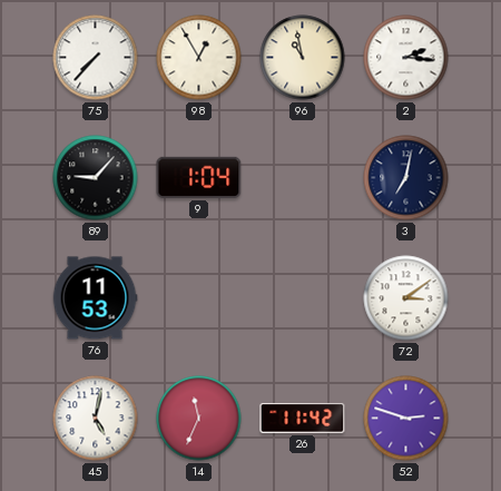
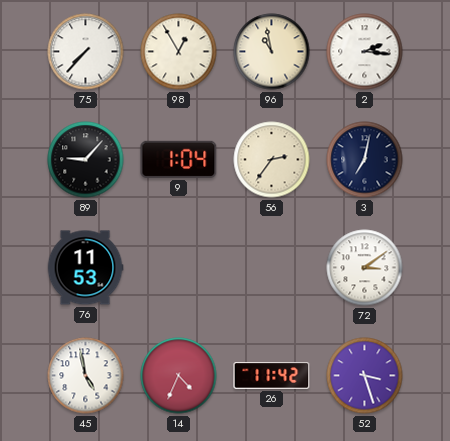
56: none -> 2:36
45: 5:02 -> 4:58
14: 11:34 -> 4:34
52: 2:48 -> 3:27
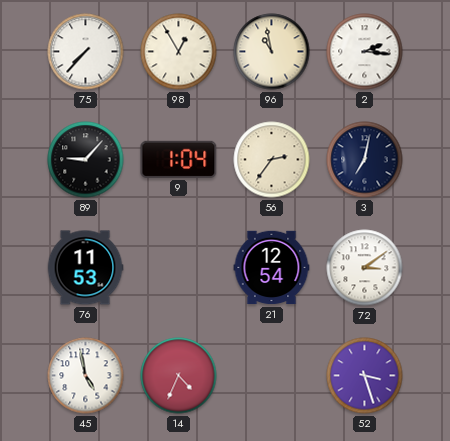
21: none -> 12:54
26: 11:42 -> none
